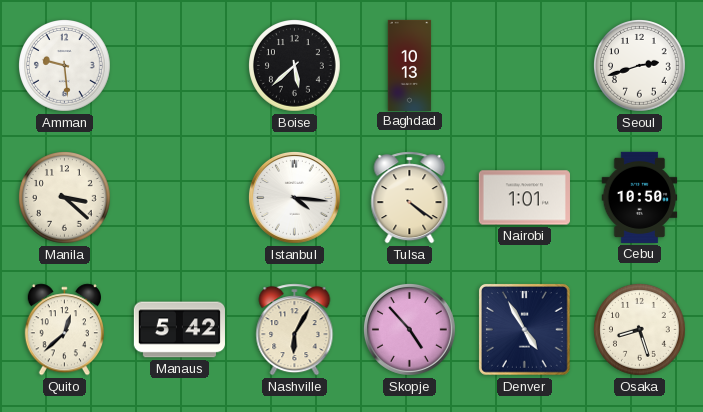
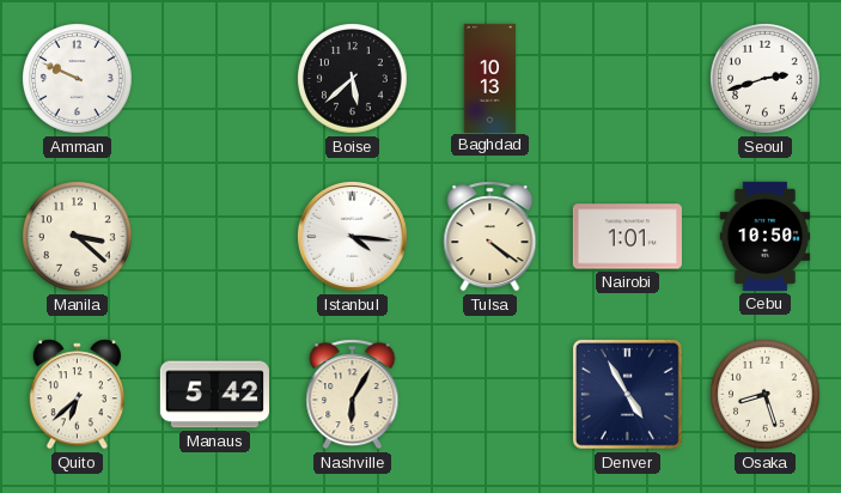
Amman: 9:29 -> 9:49
Quito: 12:38 -> 6:38
Skopje: 4:53 -> none
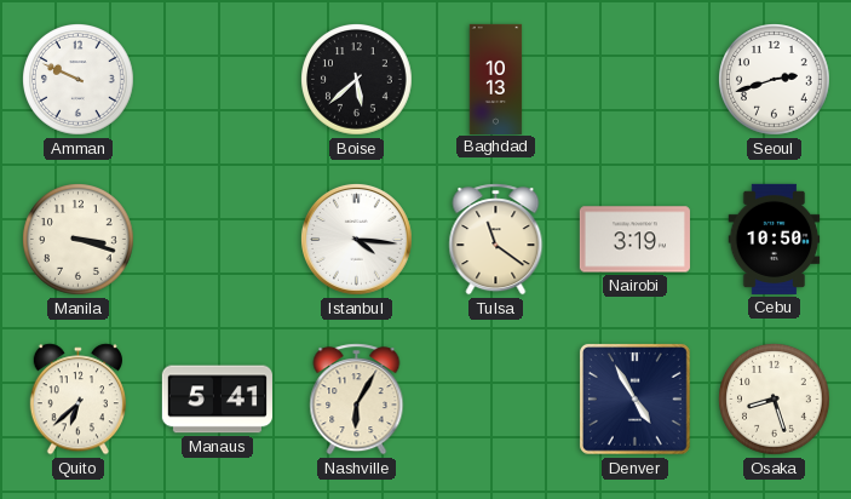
Manila: 3:22 -> 3:18
Tulsa: 4:21 -> 11:21
Nairobi: 1:01 -> 3:19
Manaus: 5:42 -> 5:41
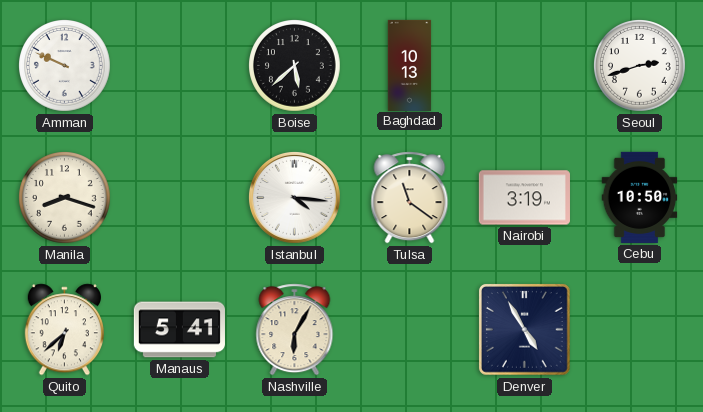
Manila: 3:18 -> 8:18
Osaka: 8:27 -> none
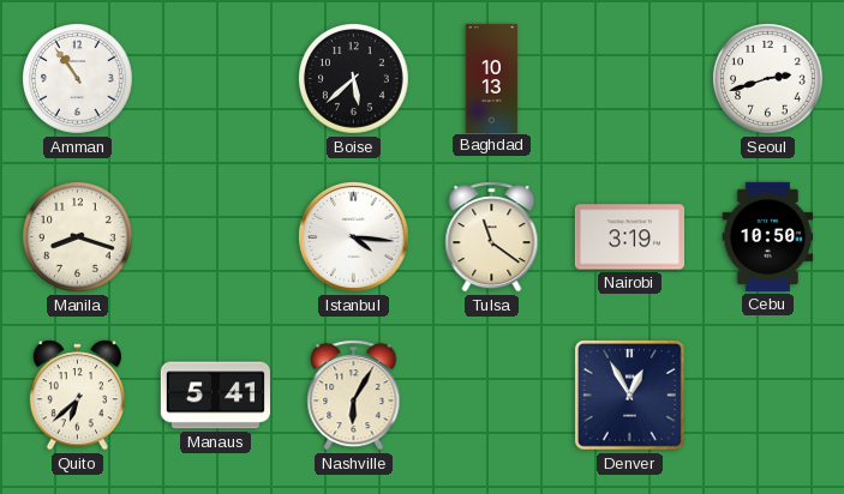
Amman: 9:49 -> 10:54
Denver: 4:55 -> 12:55
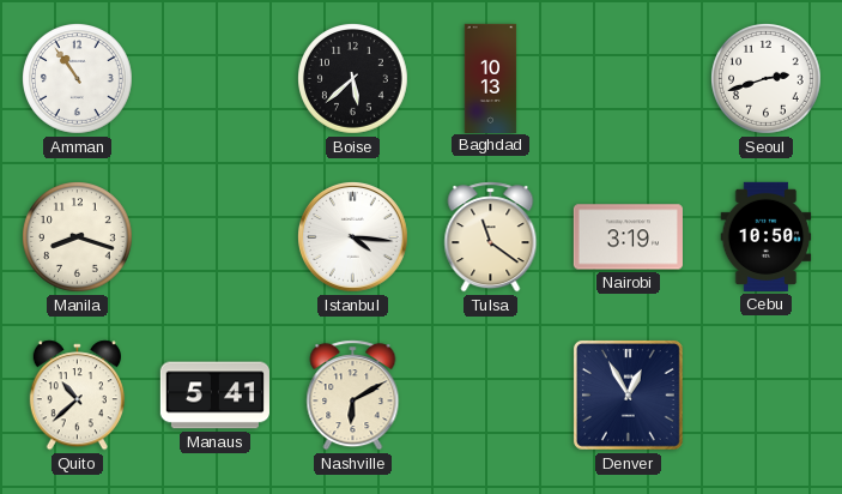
Quito: 6:38 -> 10:38
Nashville: 6:05 -> 6:10
